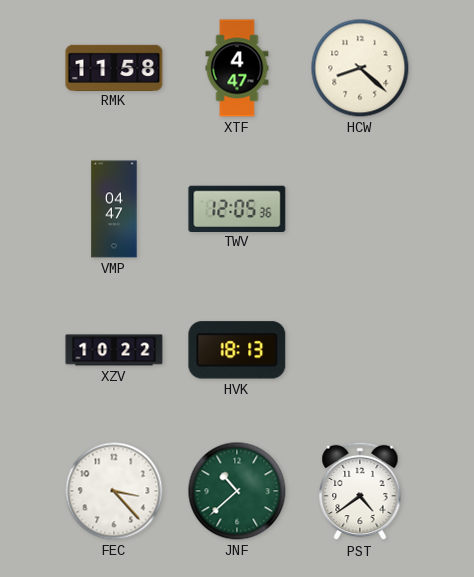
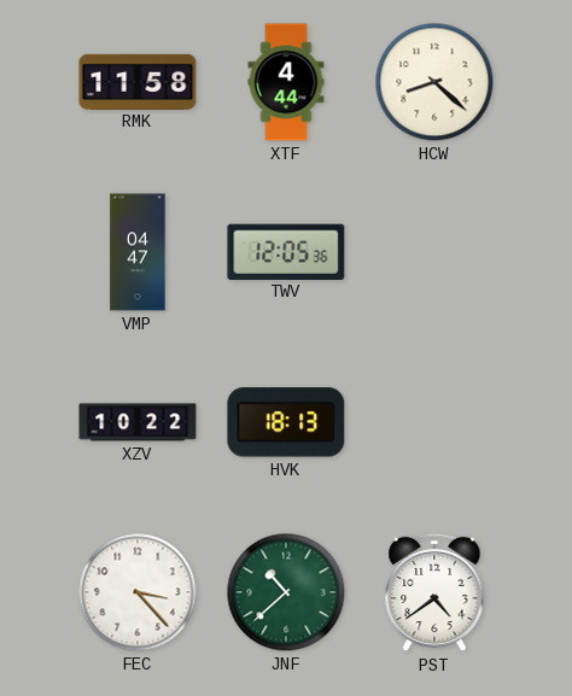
XTF: 4:47 -> 4:44
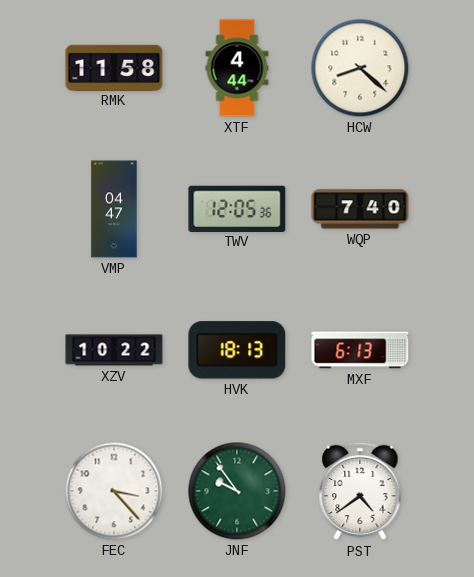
WQP: none -> 7:40
MXF: none -> 6:13
JNF: 10:38 -> 9:54
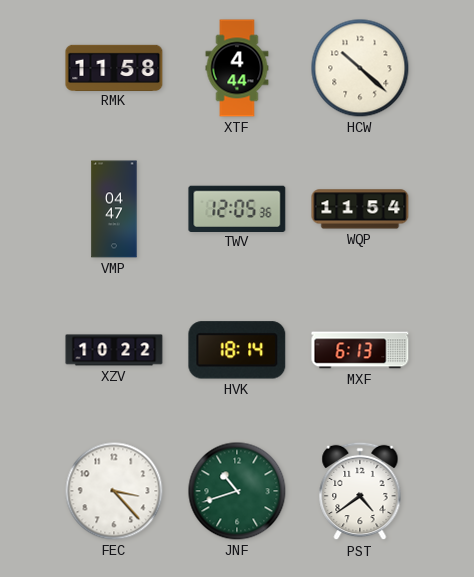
HCW: 8:22 -> 10:22
WQP: 7:40 -> 11:54
HVK: 18:13 -> 18:14
JNF: 9:54 -> 10:42
